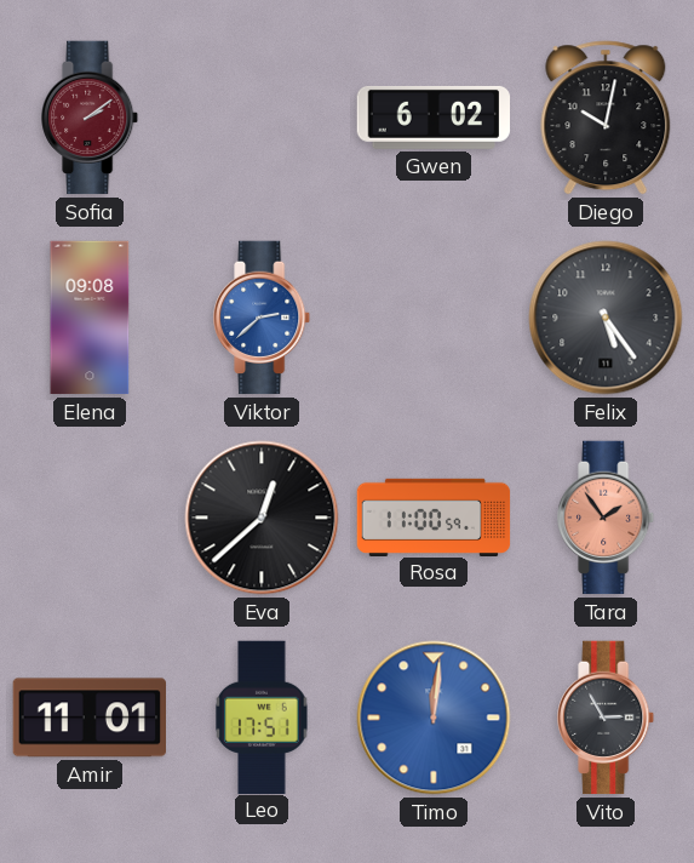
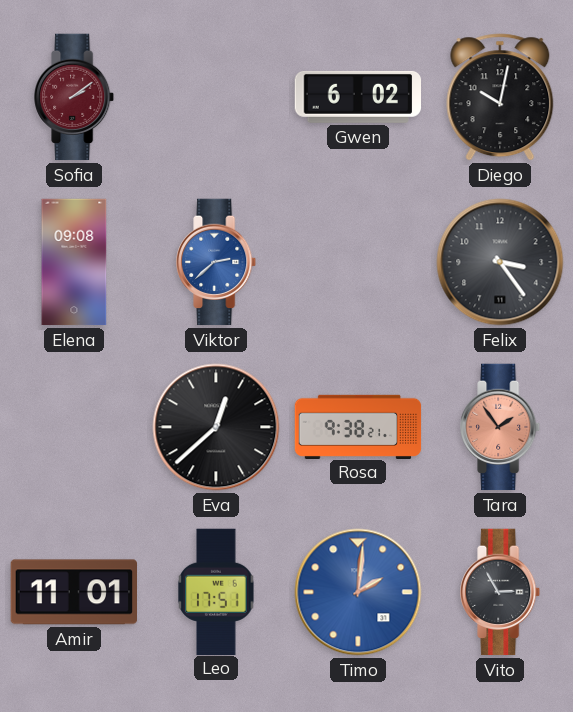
Felix: 5:24 -> 3:24
Rosa: 11:00 -> 9:38
Timo: 12:01 -> 2:01
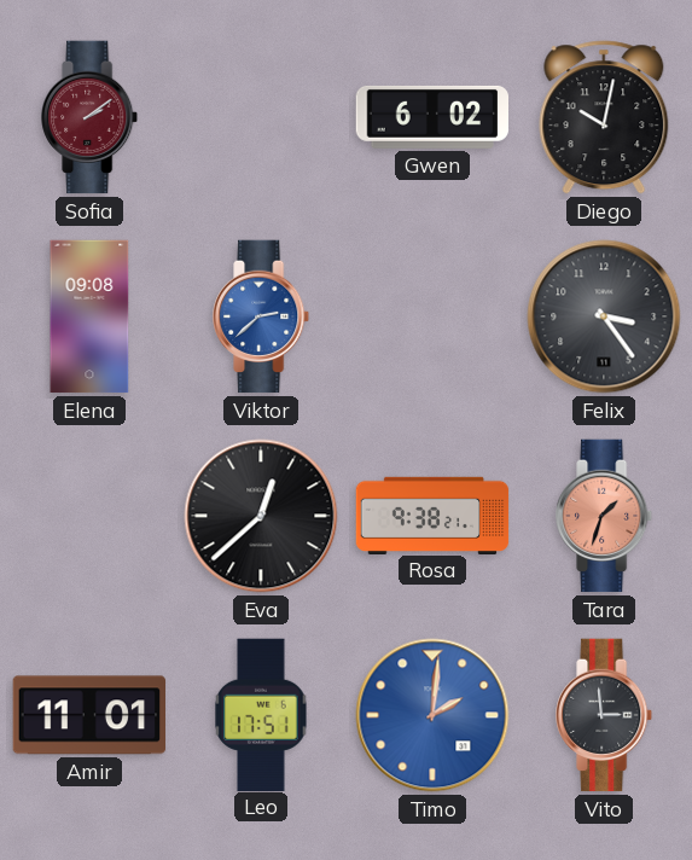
Tara: 1:54 -> 1:33
Vito: 2:55 -> 2:59
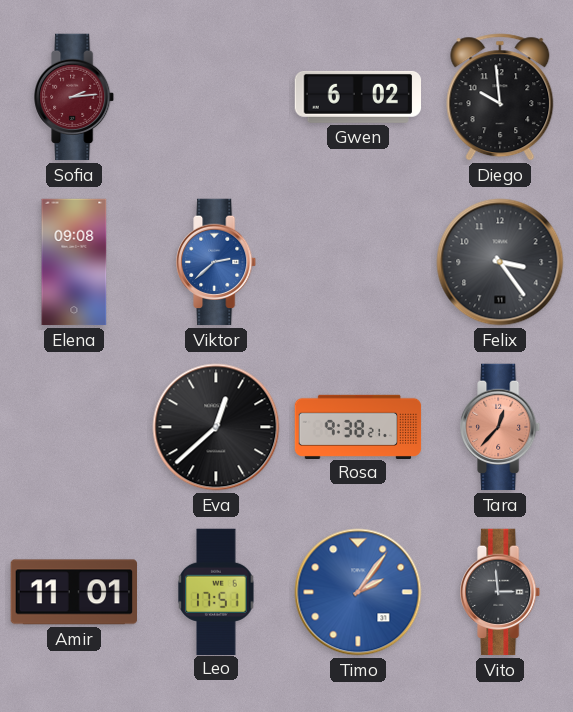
Sofia: 2:09 -> 2:14
Diego: 10:02 -> 9:59
Tara: 1:33 -> 12:37
Timo: 2:01 -> 2:06
